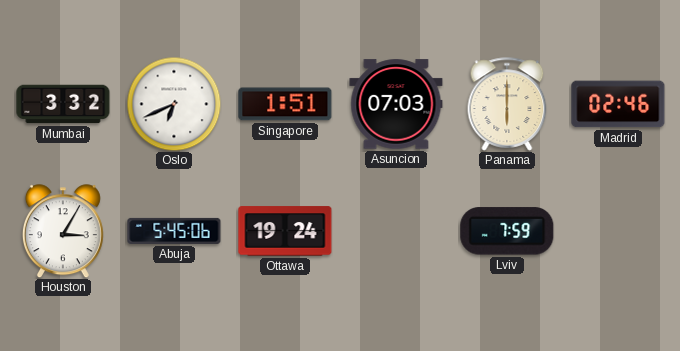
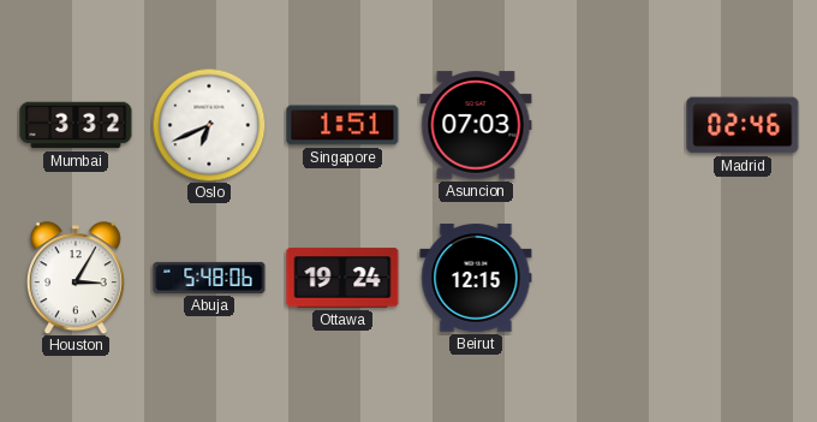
Panama: 6:00 -> none
Abuja: 5:45 -> 5:48
Beirut: none -> 12:15
Lviv: 7:59 -> none
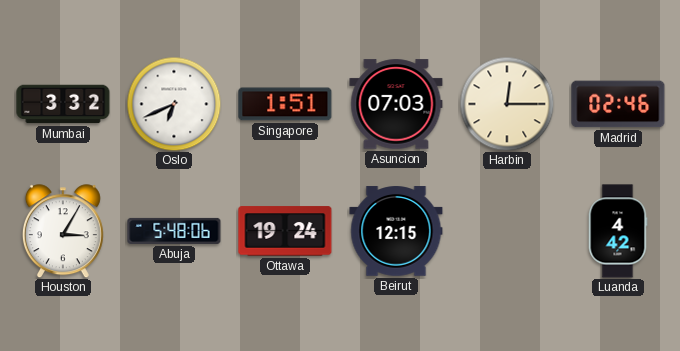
Harbin: none -> 12:15
Luanda: none -> 4:42
